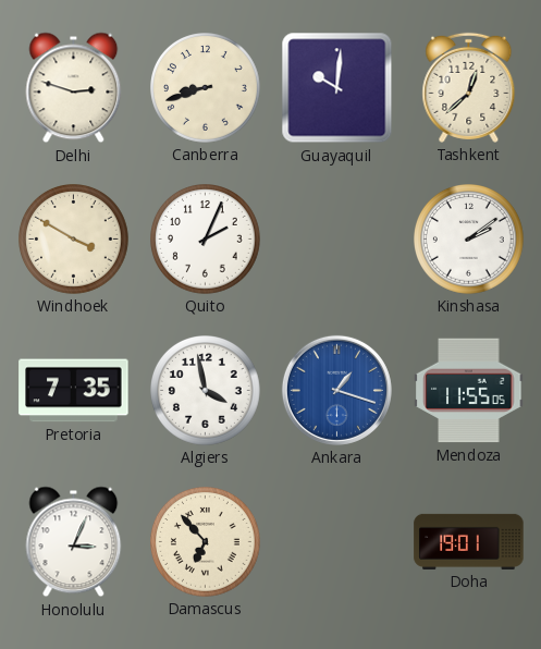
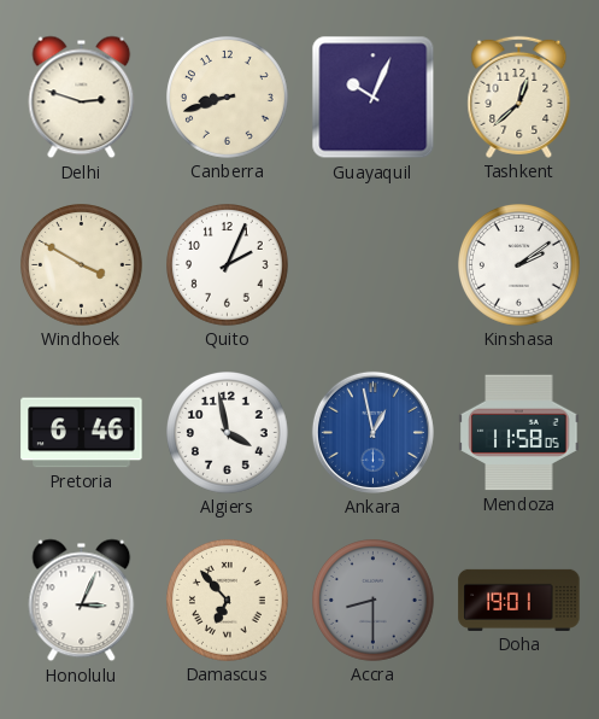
Guayaquil: 10:01 -> 10:04
Pretoria: 7:35 -> 6:46
Ankara: 1:18 -> 12:58
Mendoza: 11:55 -> 11:58
Accra: none -> 8:30
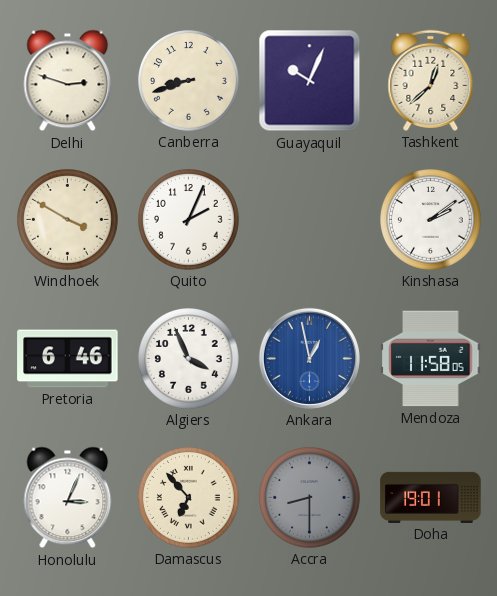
Algiers: 3:58 -> 3:56
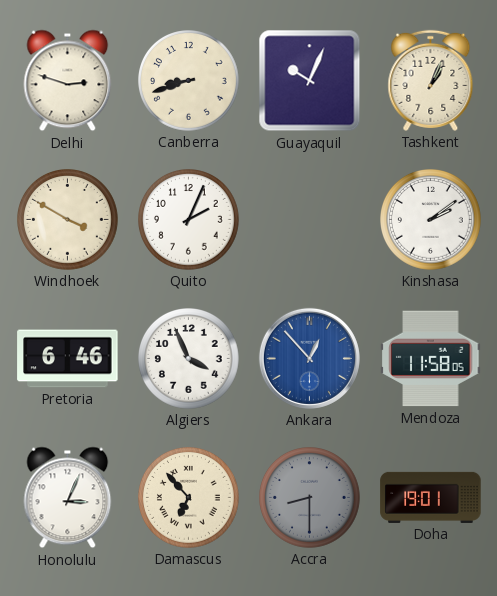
Tashkent: 12:38 -> 1:04
Ankara: 12:58 -> 12:53
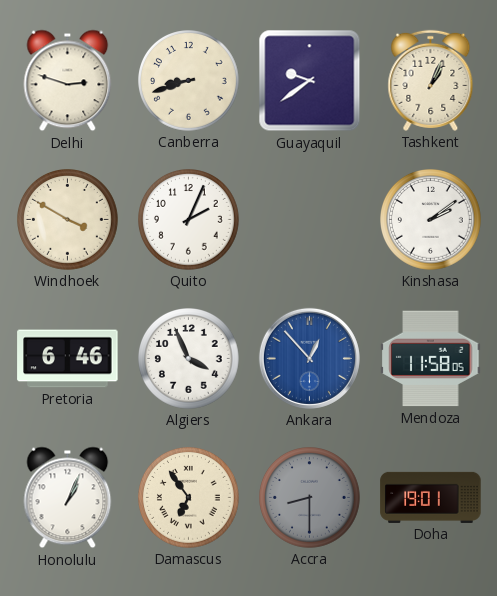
Guayaquil: 10:04 -> 9:39
Honolulu: 3:04 -> 1:04
Damascus: 6:53 -> 6:54
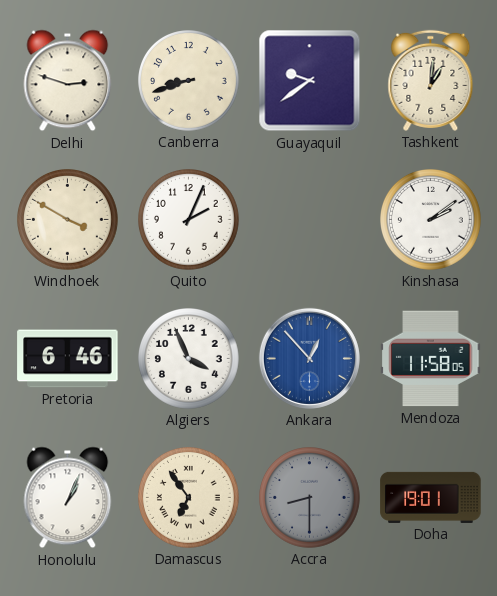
Tashkent: 1:04 -> 1:01
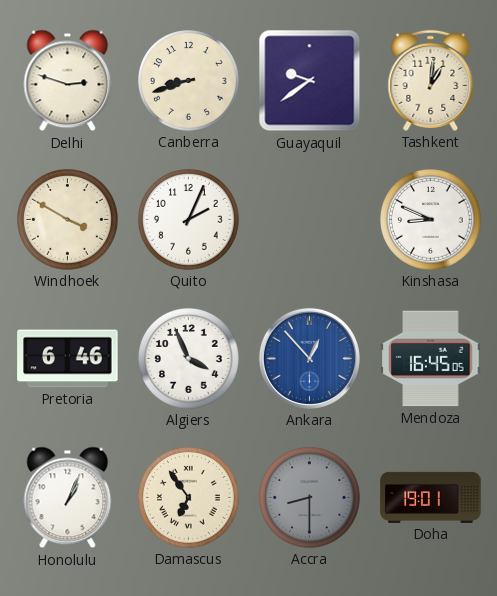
Kinshasa: 2:09 -> 8:49
Mendoza: 11:58 -> 16:45
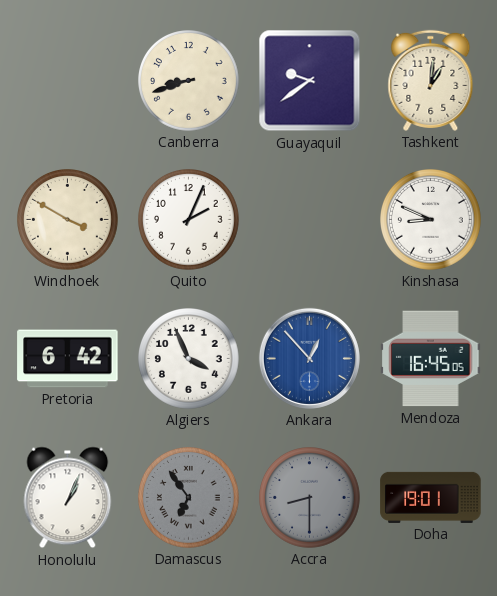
Delhi: 2:48 -> none
Pretoria: 6:46 -> 6:42
Damascus dial: cream -> grey
